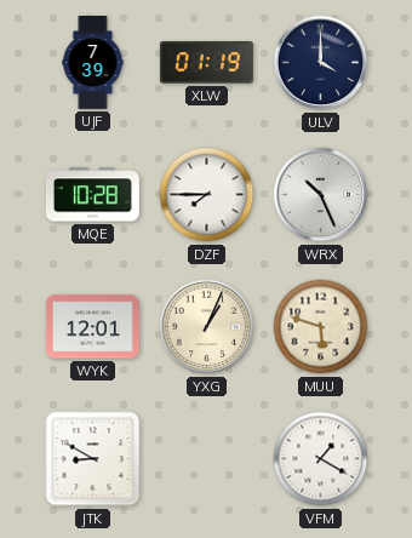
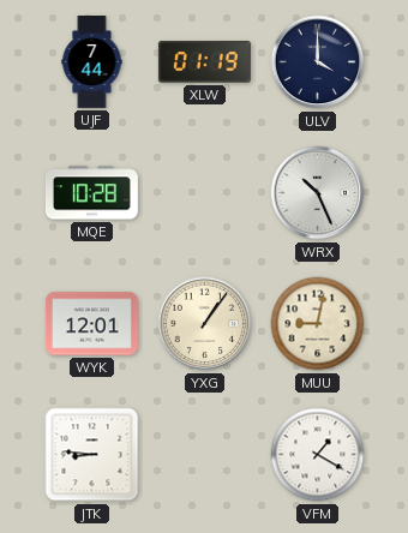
UJF: 7:39 -> 7:44
DZF: 7:45 -> none
YXG: 1:04 -> 1:06
MUU: 5:48 -> 9:02
JTK: 8:50 -> 8:46
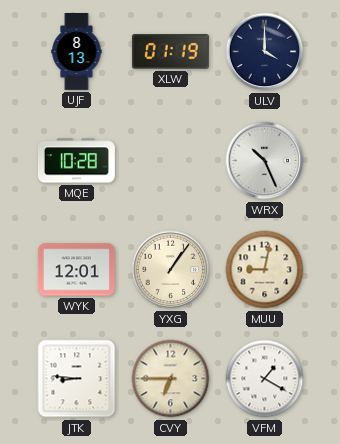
UJF: 7:44 -> 8:13
CVY: none -> 6:45
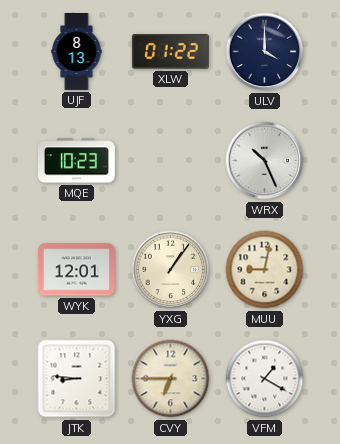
XLW: 01:19 -> 01:22
MQE: 10:28 -> 10:23
